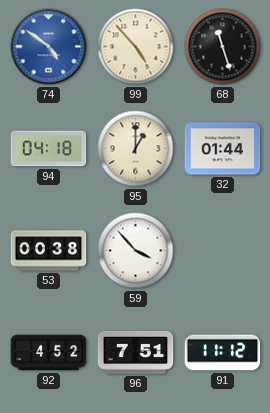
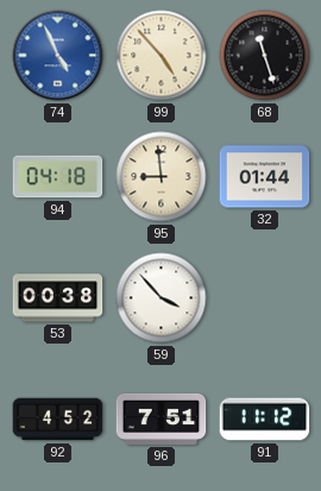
74: 4:51 -> 4:56
95: 1:00 -> 8:59
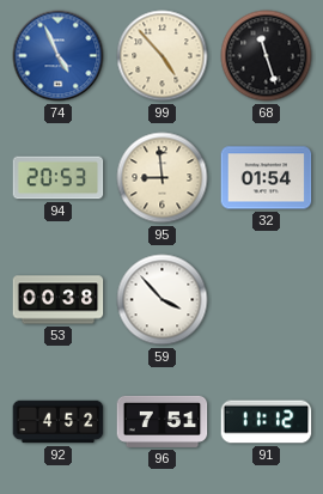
94: 04:18 -> 20:53
32: 01:44 -> 01:54
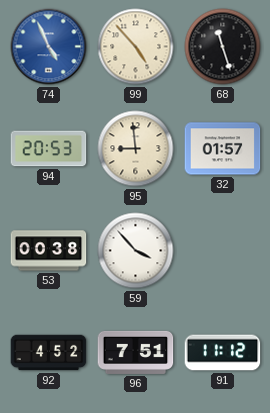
32: 01:54 -> 01:57
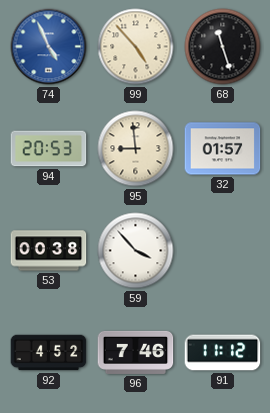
96: 7:51 -> 7:46
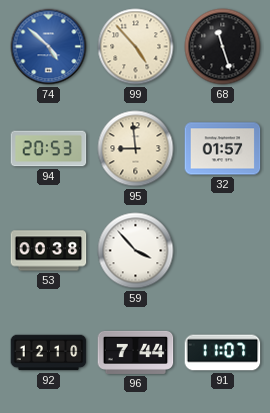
74: 4:56 -> 4:52
92: 4:52 -> 12:10
96: 7:46 -> 7:44
91: 11:12 -> 11:07
